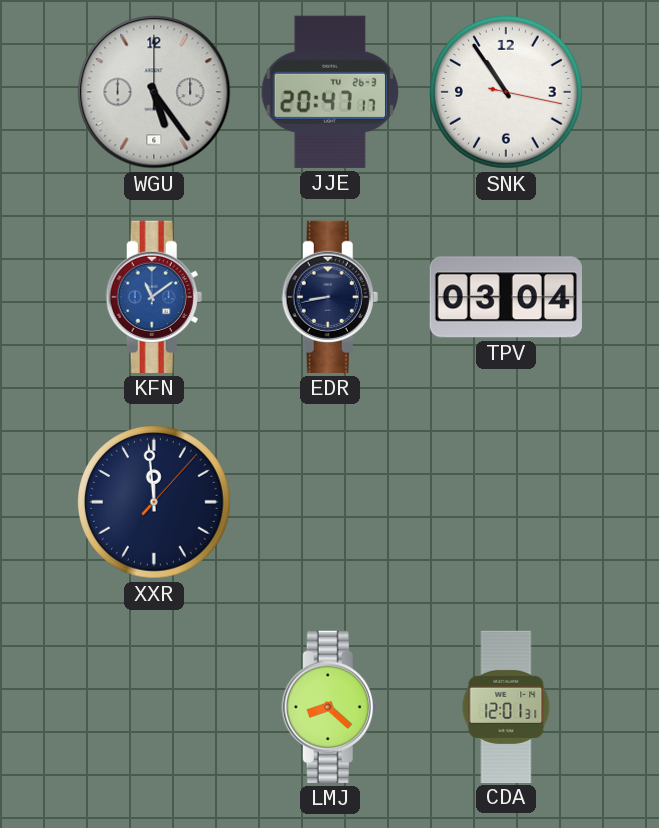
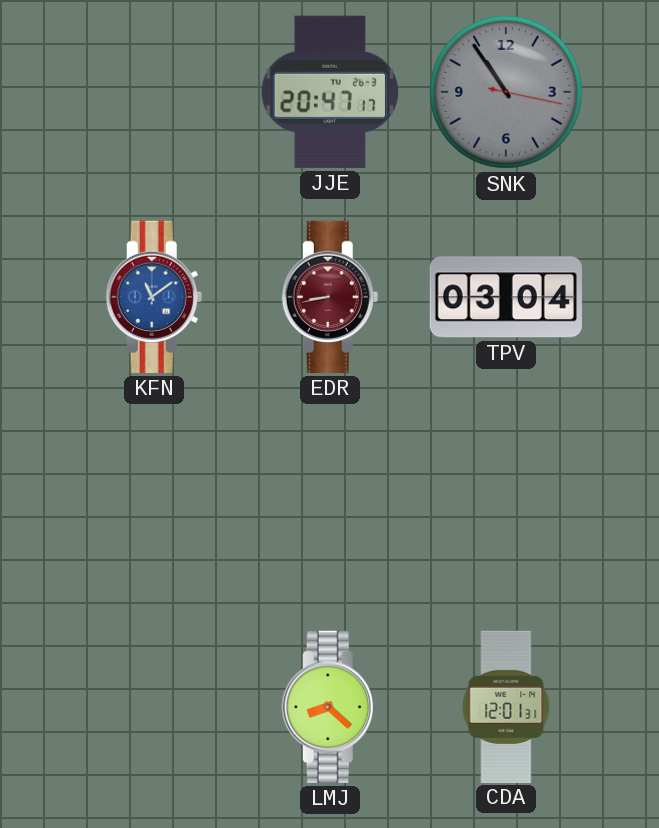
WGU: 5:24 -> none
SNK dial: white -> grey
EDR dial: navy -> burgundy
XXR: 11:59 -> none
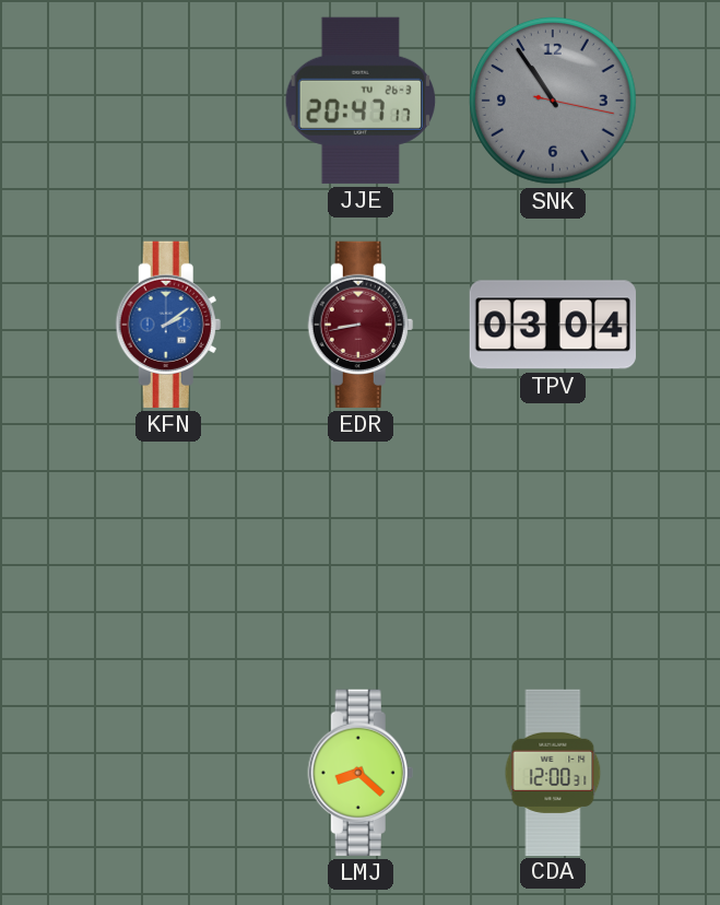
KFN: 11:09 -> 2:09
CDA: 12:01 -> 12:00
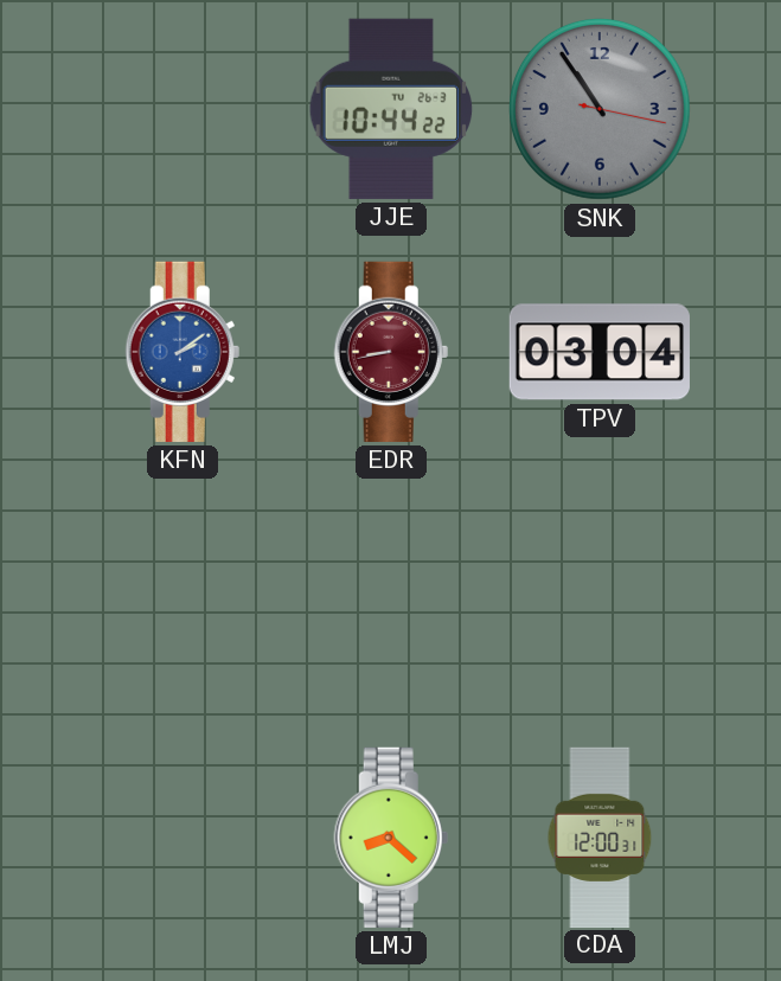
JJE: 20:47 -> 10:44
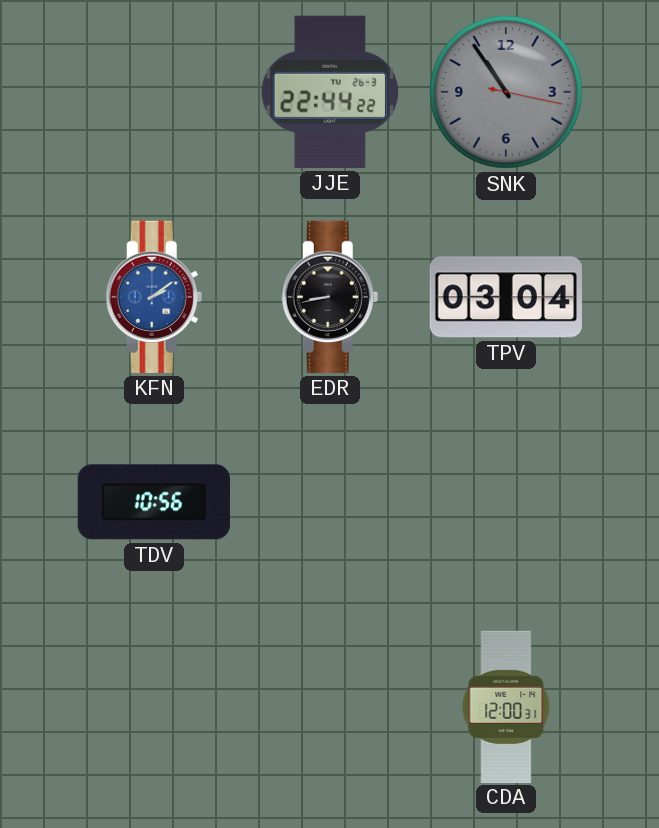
JJE: 10:44 -> 22:44
EDR dial: burgundy -> black
TDV: none -> 10:56
LMJ: 8:22 -> none
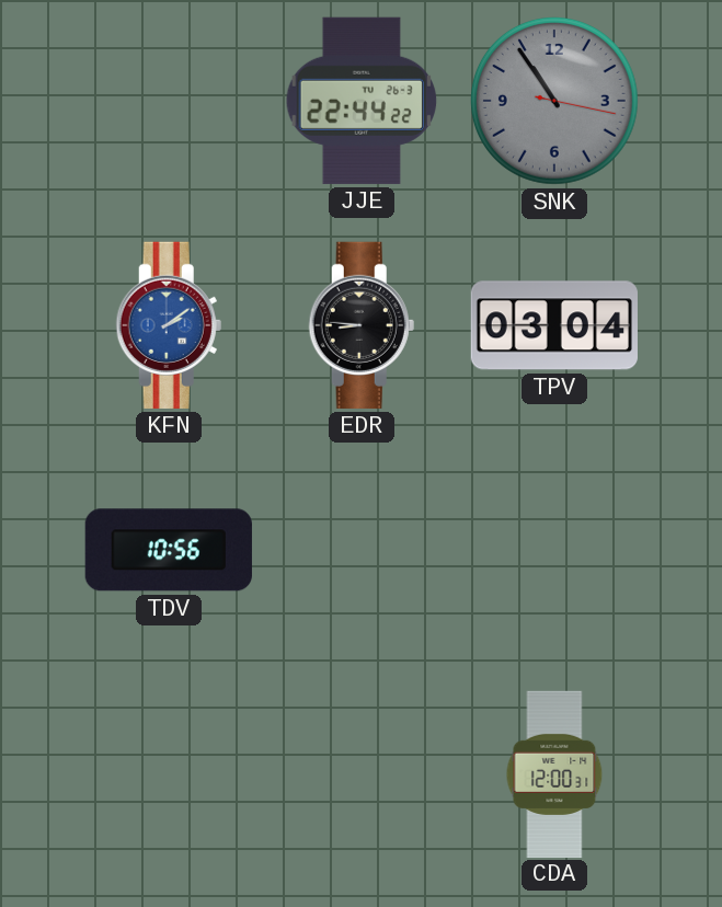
EDR: 8:43 -> 8:46
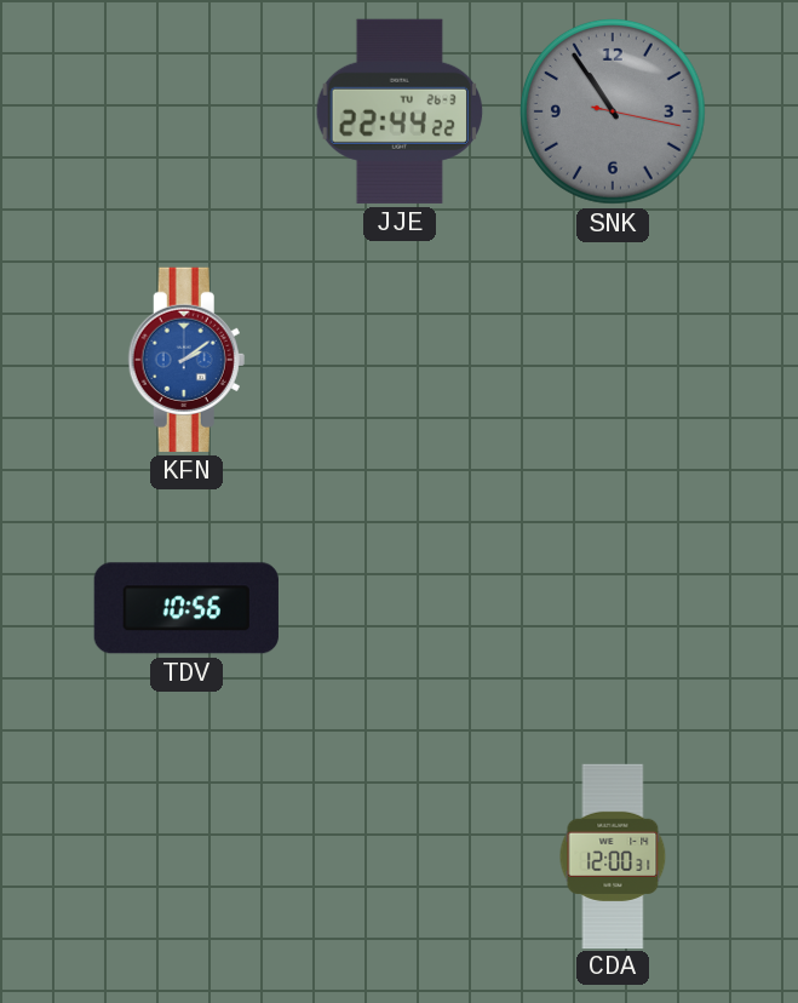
EDR: 8:46 -> none
TPV: 03:04 -> none
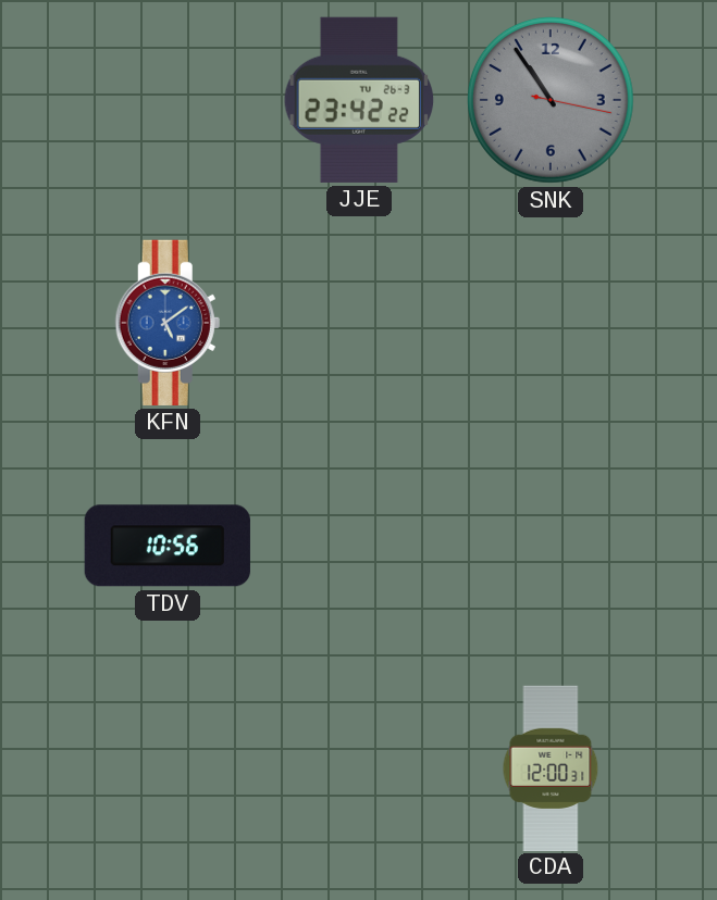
JJE: 22:44 -> 23:42
KFN: 2:09 -> 5:09
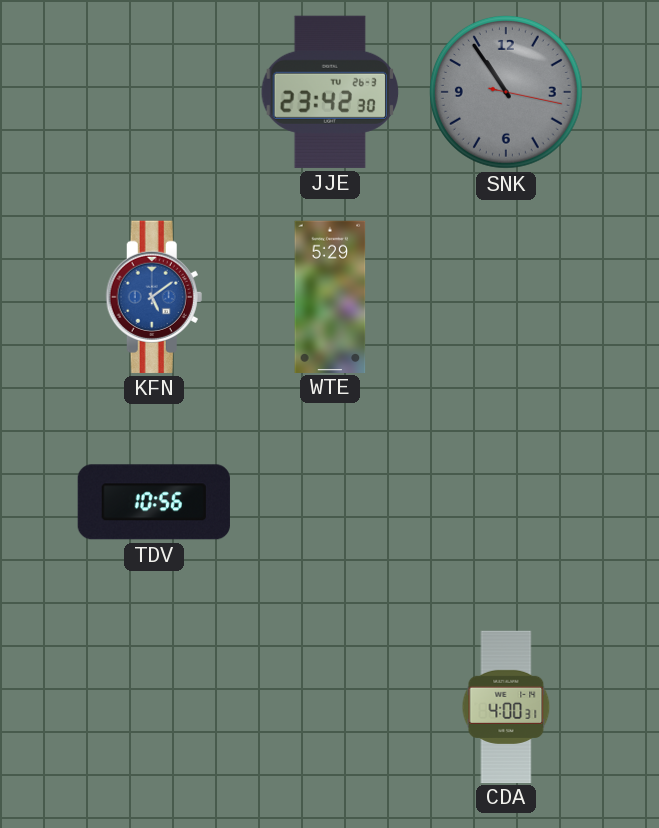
JJE: 23:42:22 -> 23:42:30
WTE: none -> 5:29
CDA: 12:00 -> 4:00
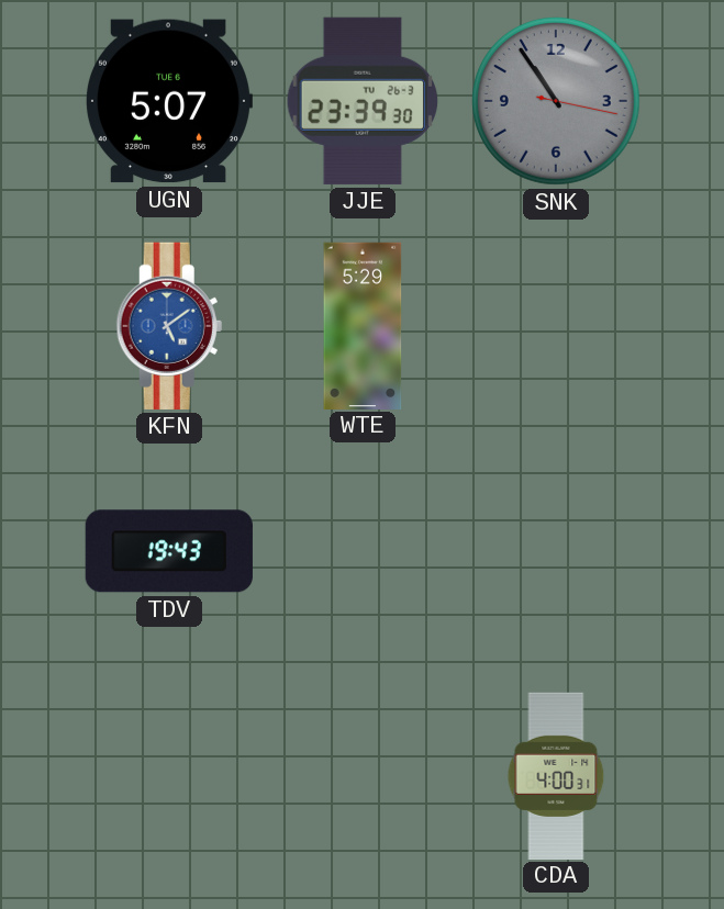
UGN: none -> 5:07
JJE: 23:42 -> 23:39
TDV: 10:56 -> 19:43
